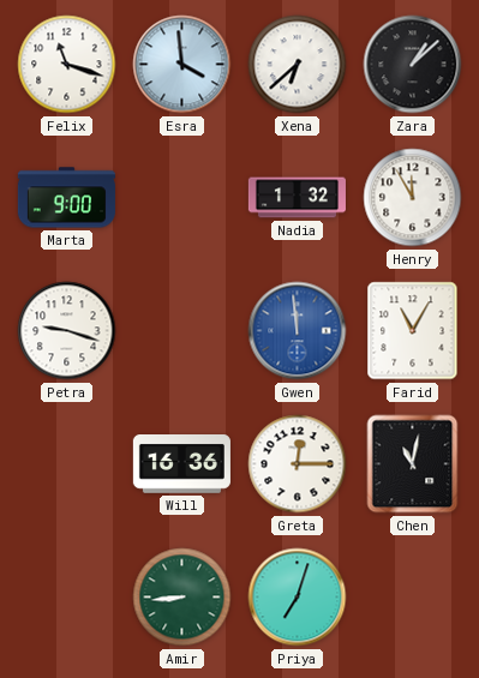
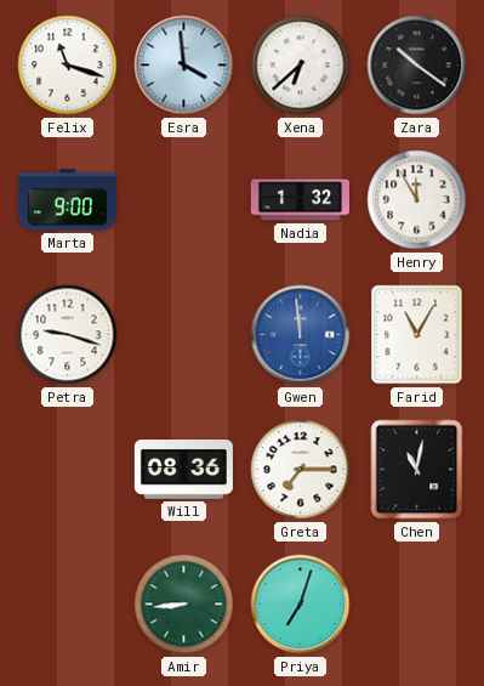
Zara: 1:08 -> 10:21
Will: 16:36 -> 08:36
Greta: 12:15 -> 7:15
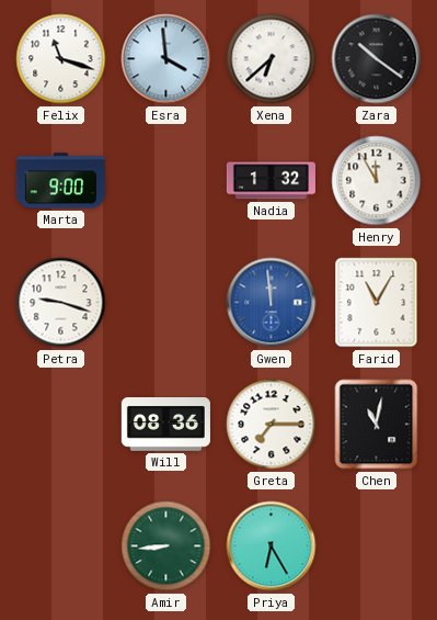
Priya: 7:03 -> 6:25
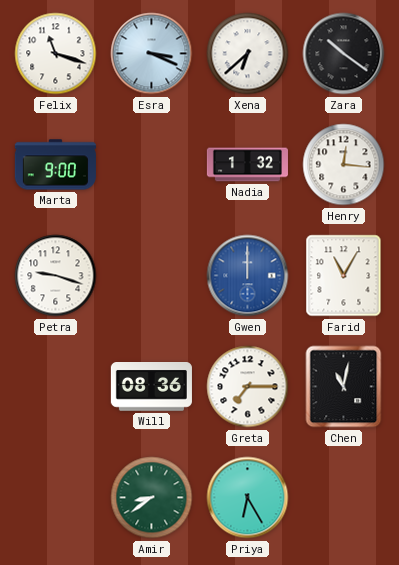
Esra: 3:59 -> 3:19
Henry: 11:55 -> 12:16
Gwen: 11:59 -> 12:00
Amir: 8:44 -> 8:39
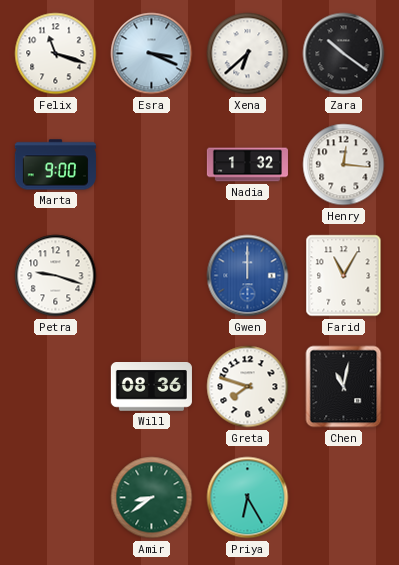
Greta: 7:15 -> 7:48
